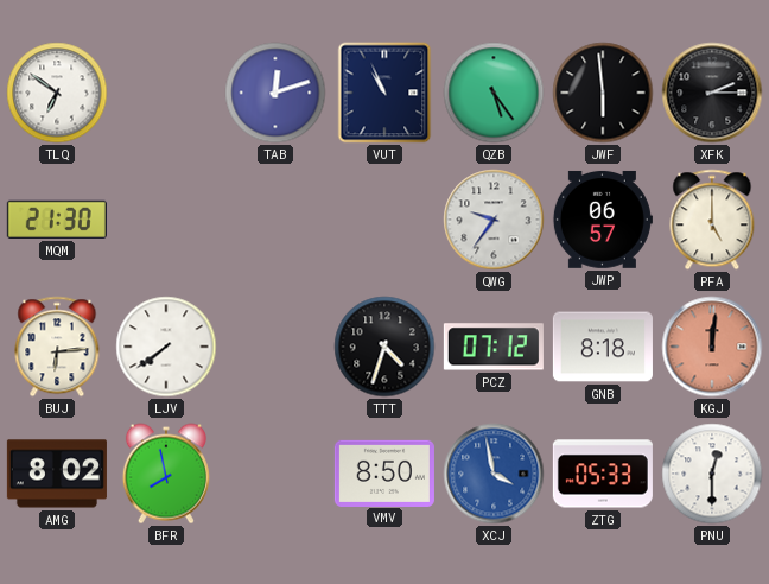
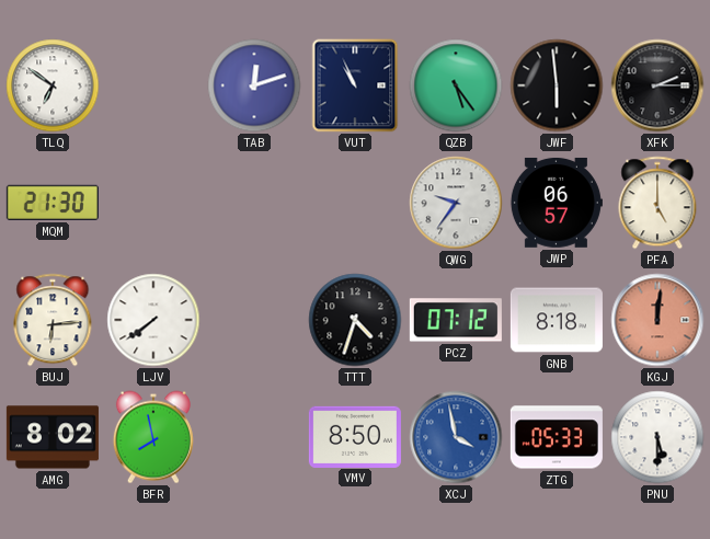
PNU: 12:30 -> 5:30
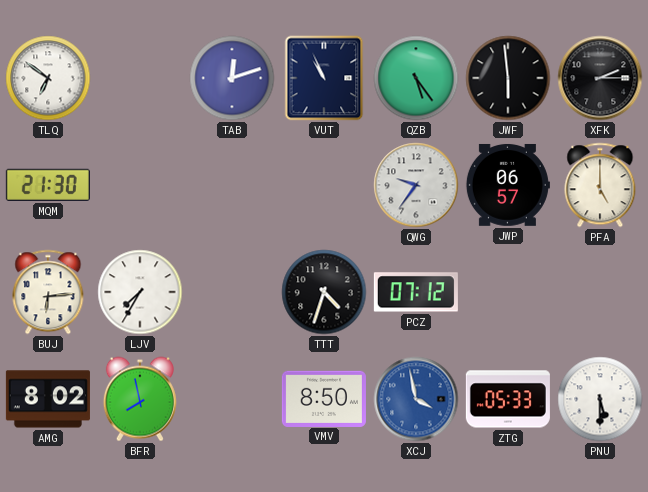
LJV: 7:39 -> 7:35
GNB: 8:18 -> none
KGJ: 12:01 -> none
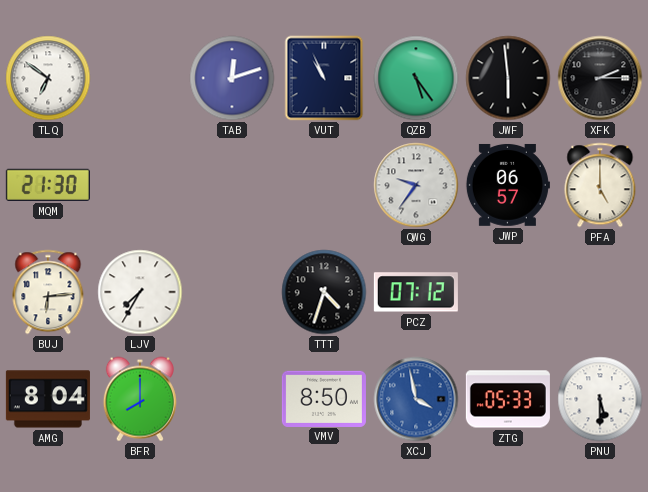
AMG: 8:02 -> 8:04
BFR: 7:58 -> 8:00
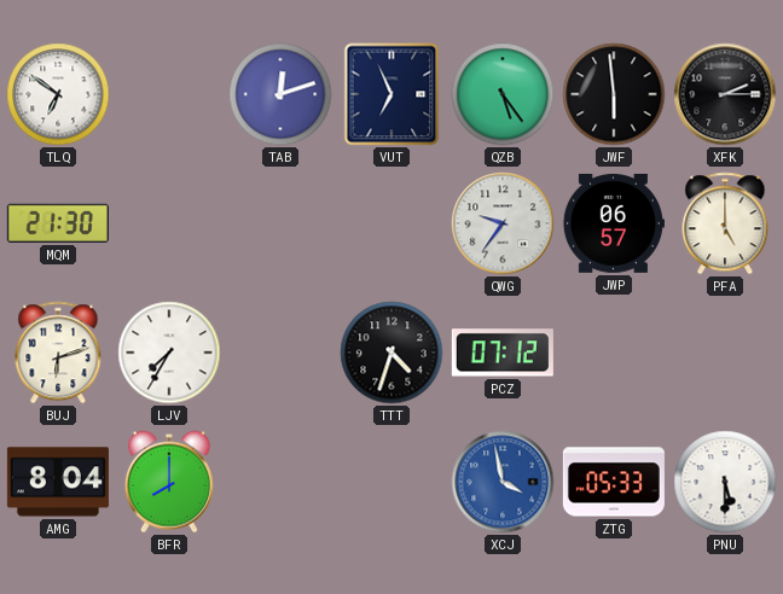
VUT: 10:56 -> 6:56
BUJ: 6:14 -> 6:12
VMV: 8:50 -> none
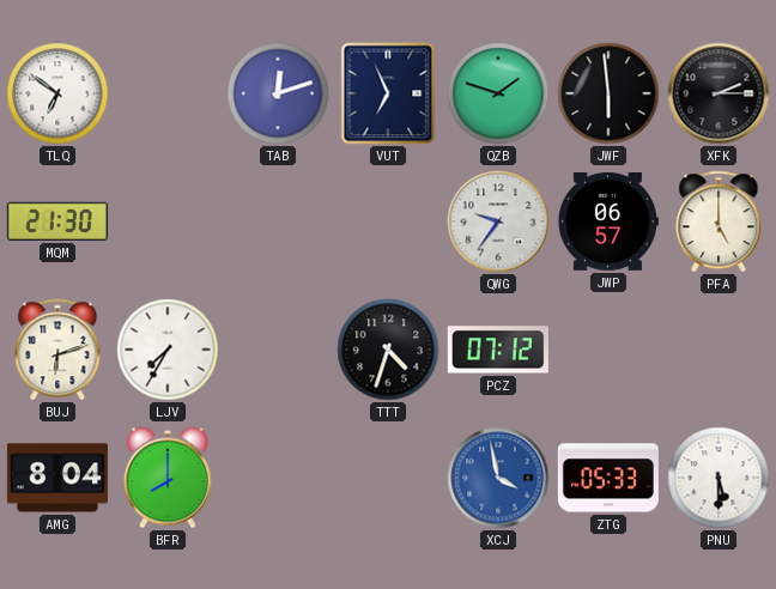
QZB: 5:24 -> 1:48
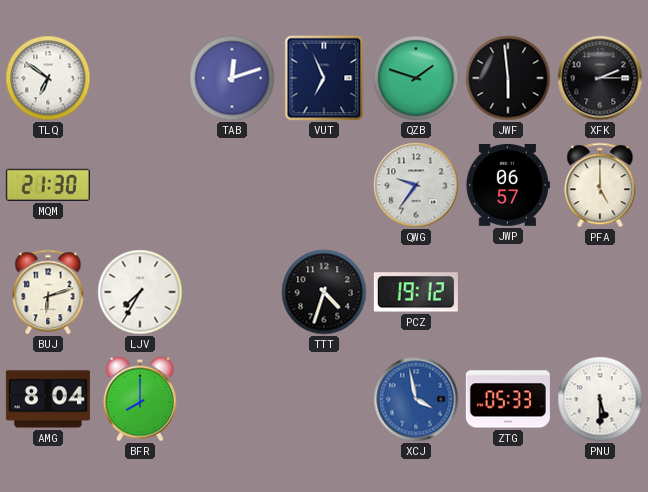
PCZ: 07:12 -> 19:12
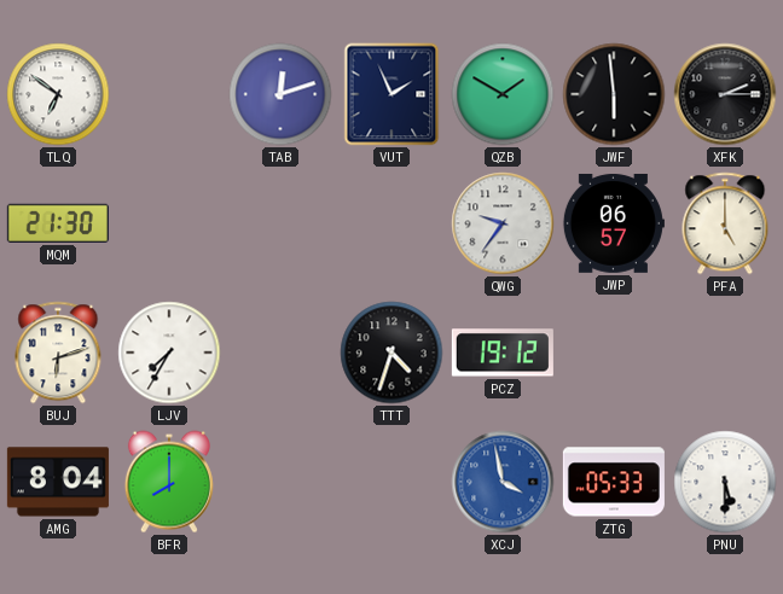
VUT: 6:56 -> 1:56
QZB: 1:48 -> 1:50
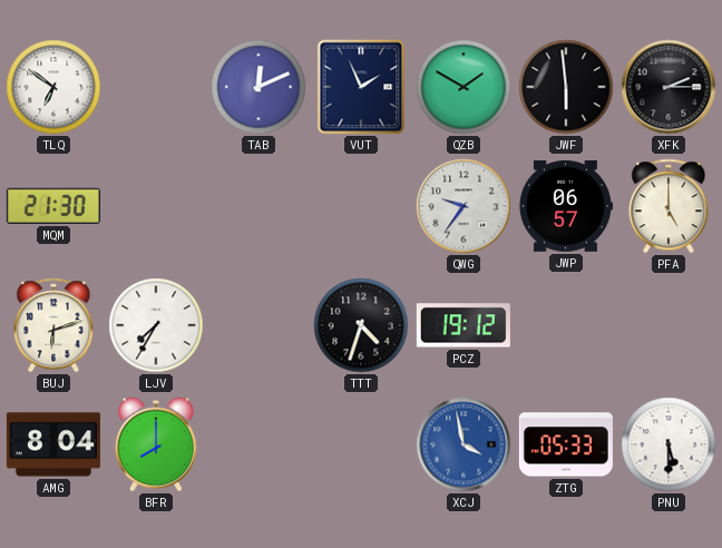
TAB: 12:12 -> 12:11
